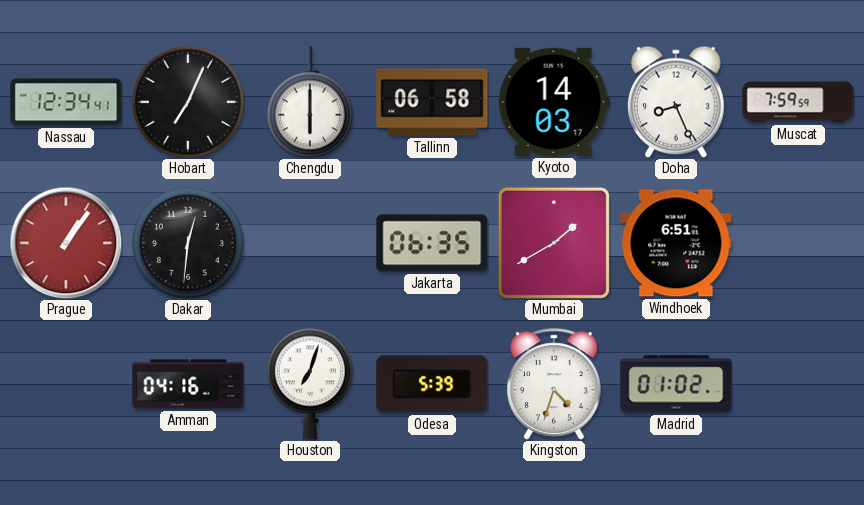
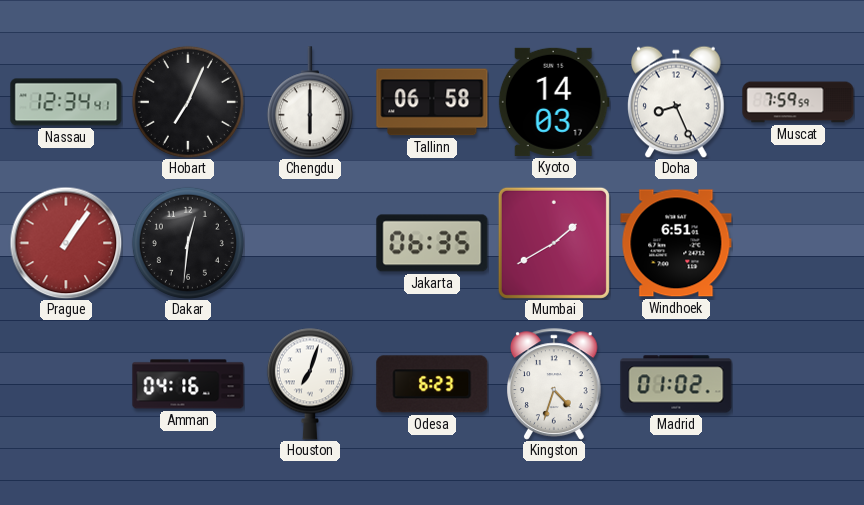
Odesa: 5:39 -> 6:23
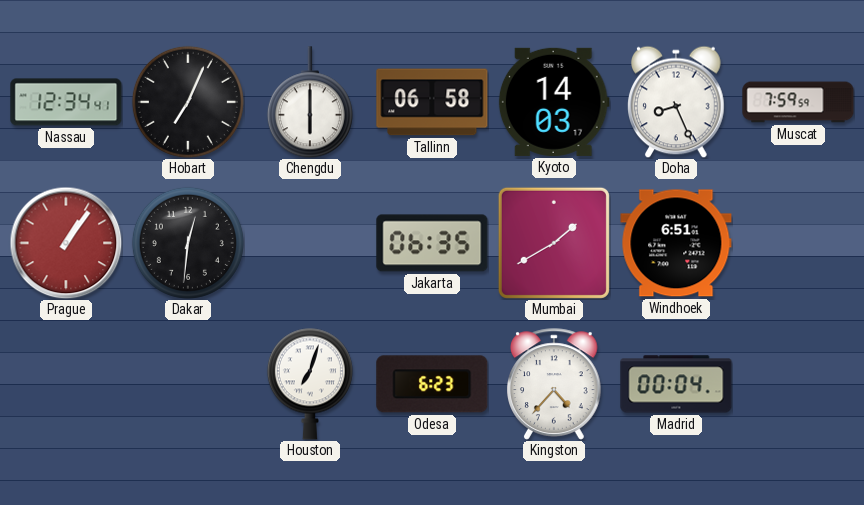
Amman: 04:16 -> none
Kingston: 4:33 -> 4:37
Madrid: 01:02 -> 00:04
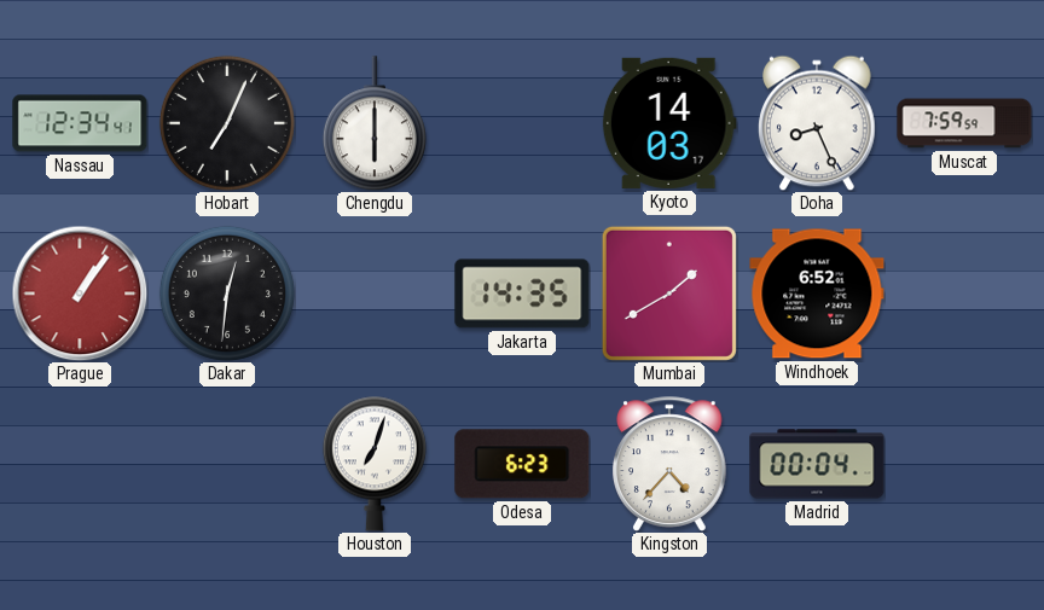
Tallinn: 06:58 -> none
Jakarta: 06:35 -> 14:35
Windhoek: 6:51 -> 6:52
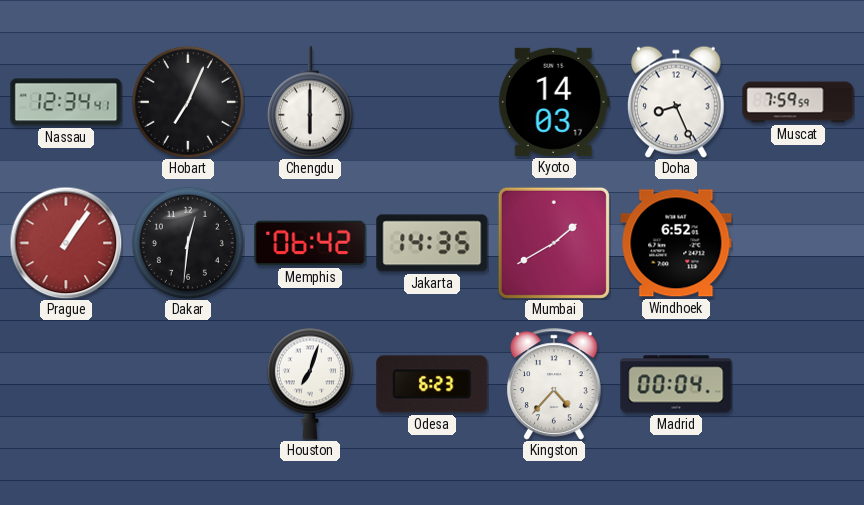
Memphis: none -> 06:42
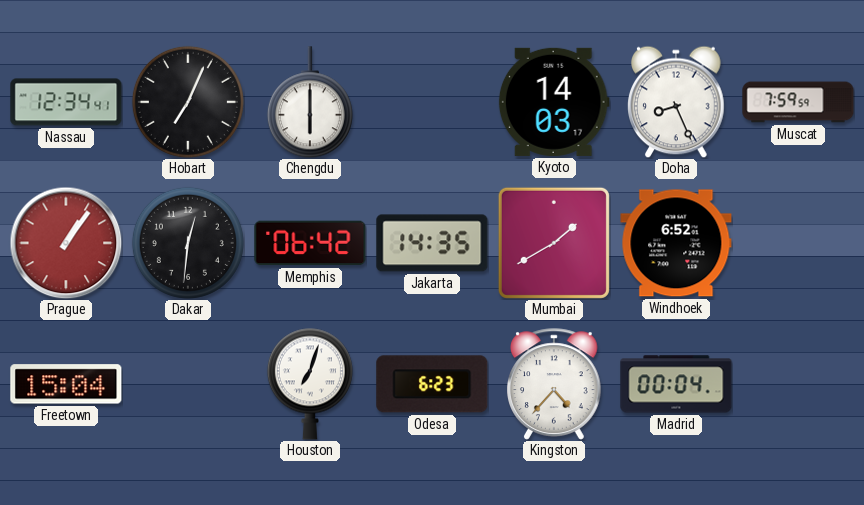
Freetown: none -> 15:04
